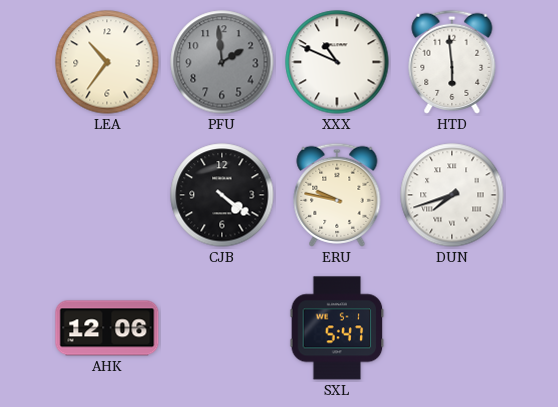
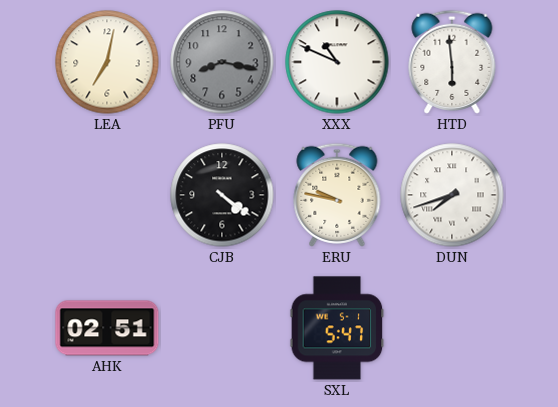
LEA: 10:36 -> 7:02
PFU: 1:59 -> 8:17
AHK: 12:06 -> 02:51
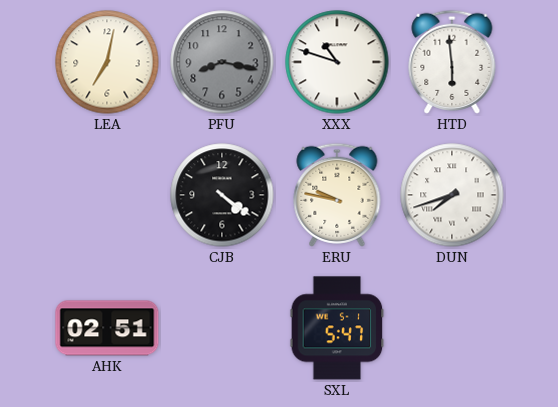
XXX: 10:49 -> 10:48
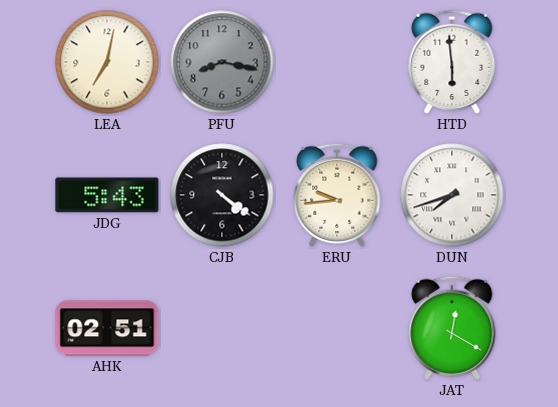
XXX: 10:48 -> none
JDG: none -> 5:43
ERU: 9:47 -> 9:44
SXL: 5:47 -> none
JAT: none -> 12:20
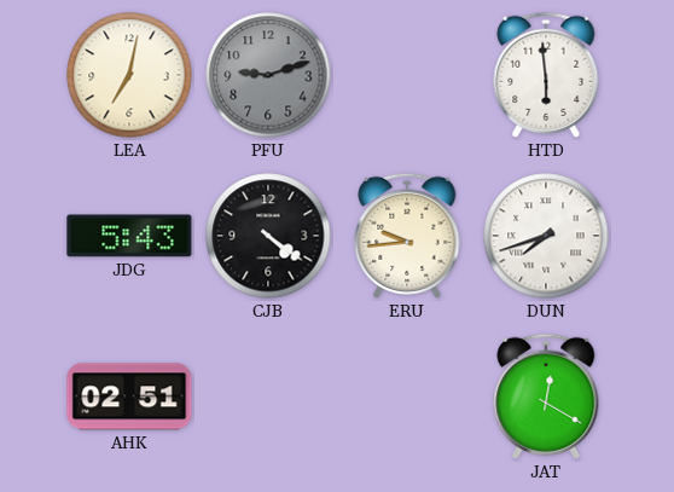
PFU: 8:17 -> 9:12
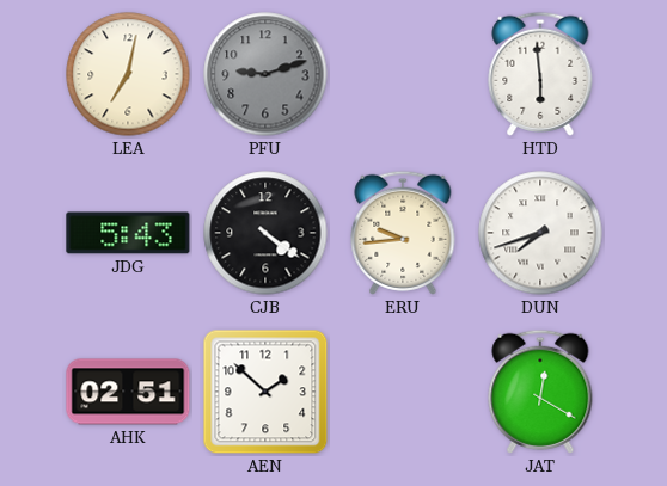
AEN: none -> 1:52
